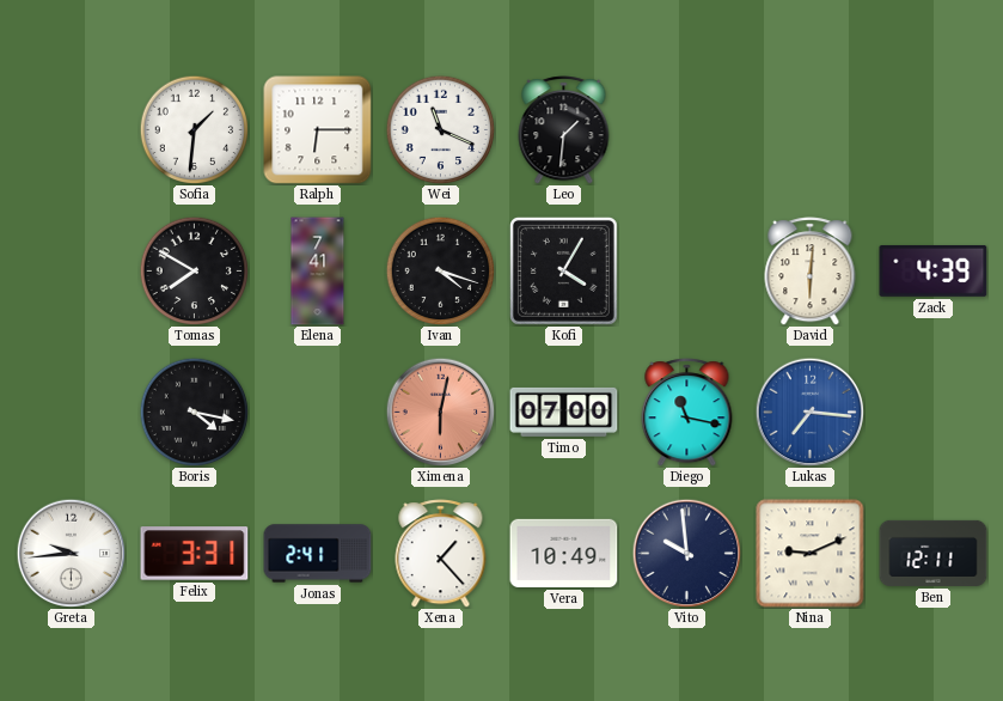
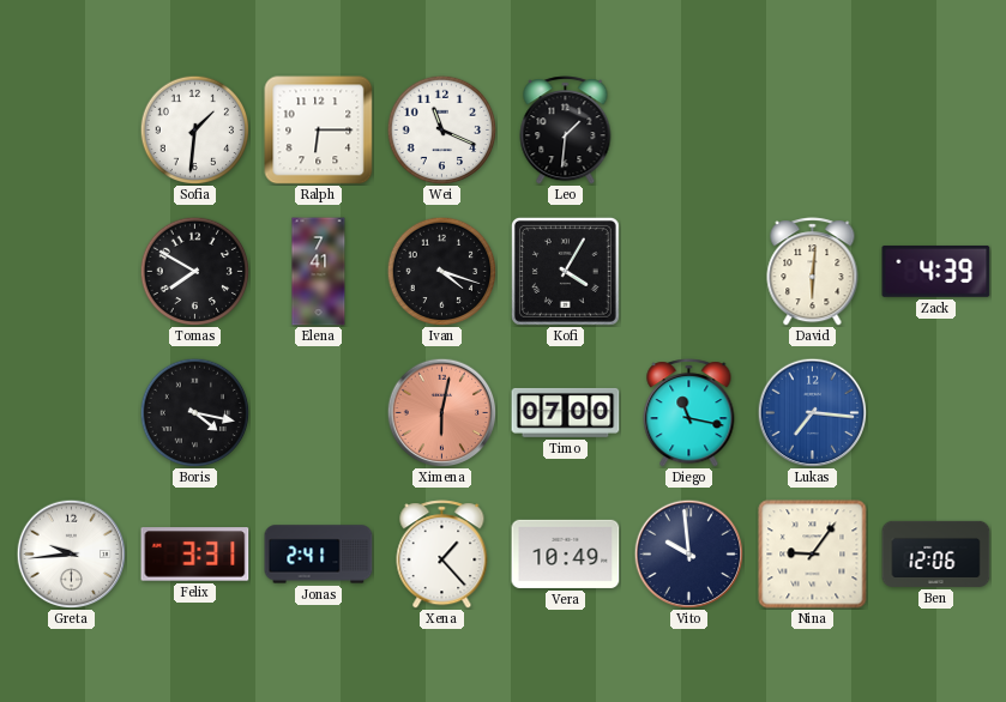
Nina: 9:11 -> 9:06
Ben: 12:11 -> 12:06
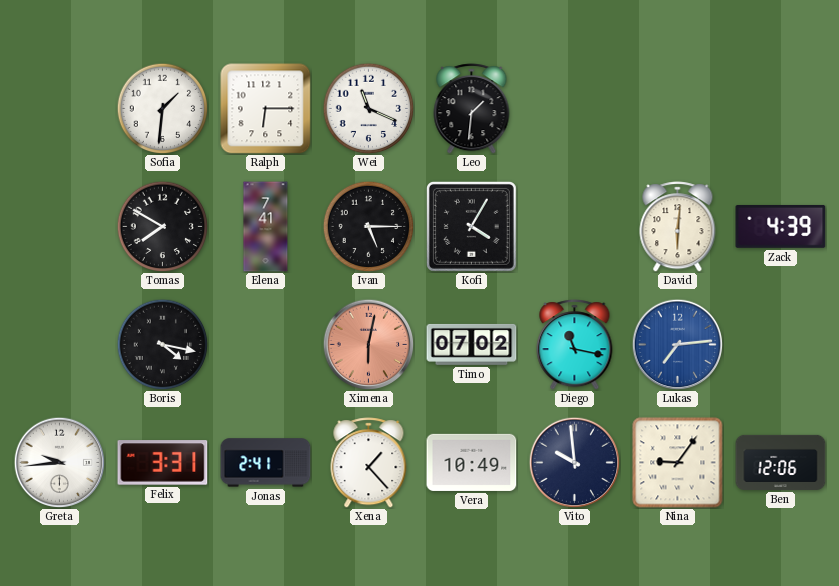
Ivan: 4:18 -> 5:15
Timo: 07:00 -> 07:02
Lukas: 7:16 -> 7:14
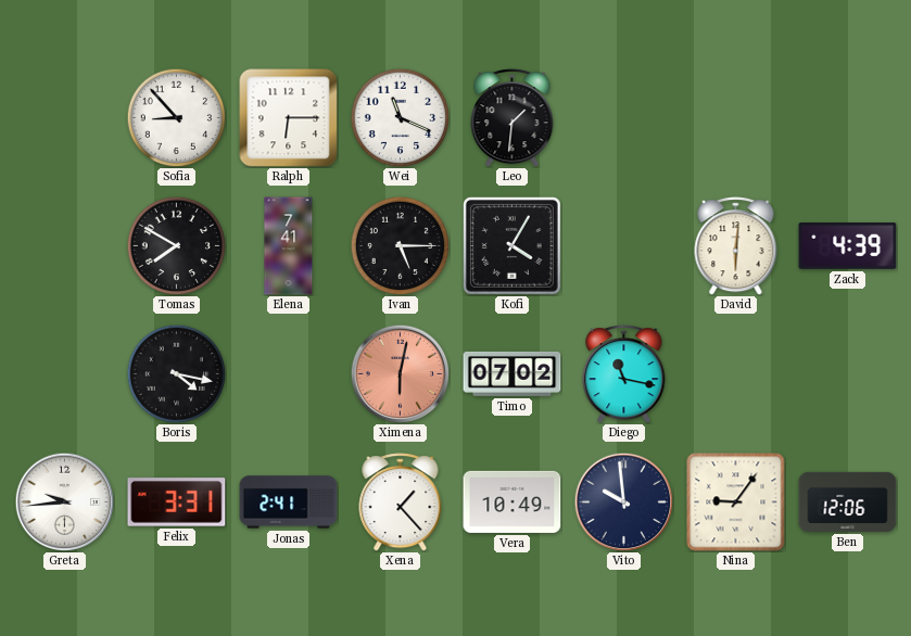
Sofia: 1:31 -> 8:53
Lukas: 7:14 -> none
